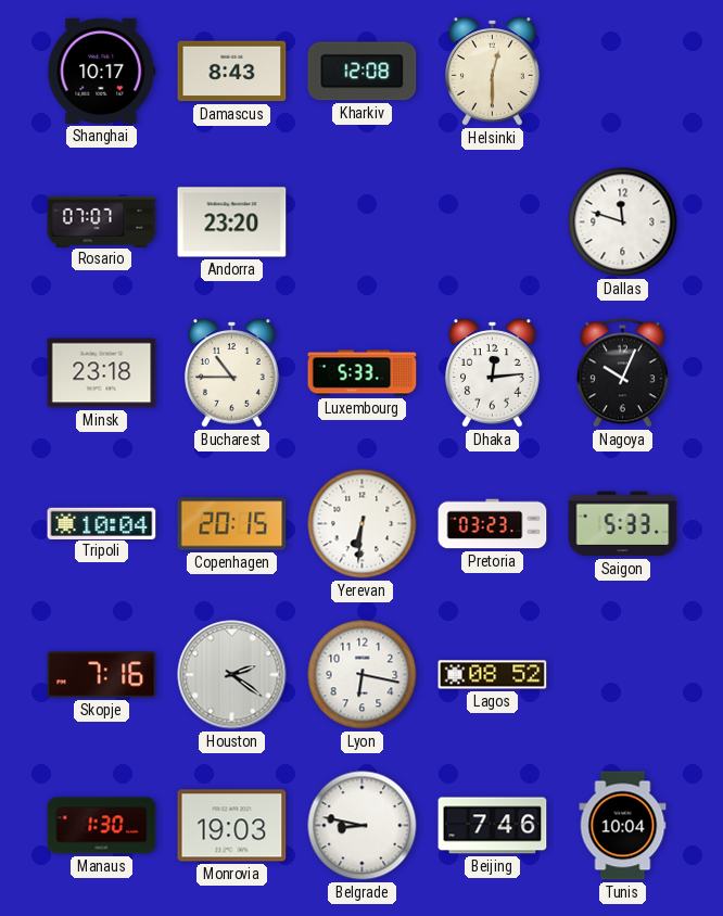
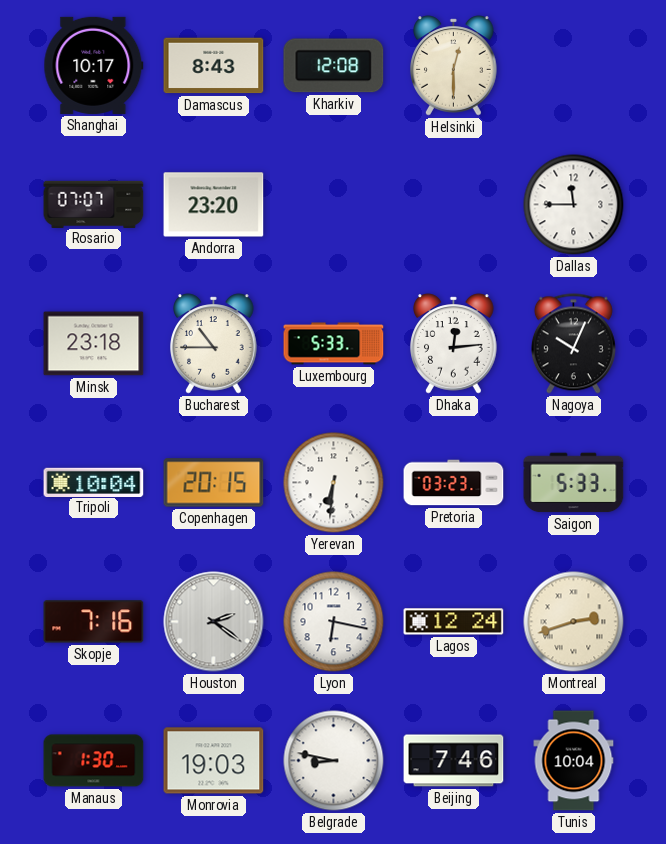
Dallas: 11:48 -> 11:45
Lagos: 08:52 -> 12:24
Montreal: none -> 2:42
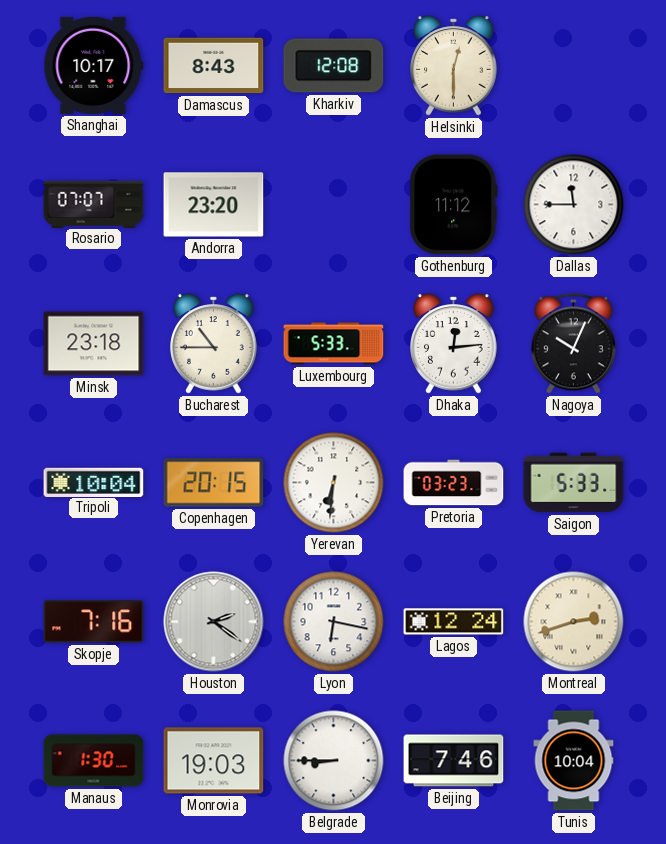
Gothenburg: none -> 11:12
Belgrade: 8:47 -> 8:45
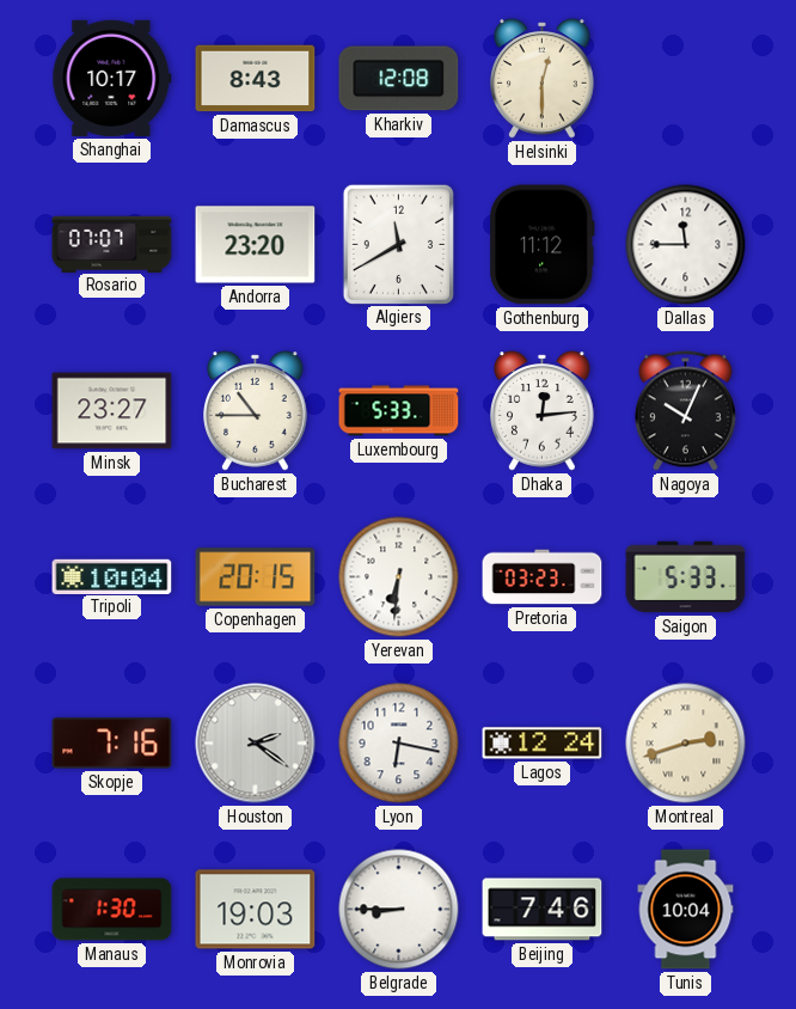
Algiers: none -> 11:40
Minsk: 23:18 -> 23:27
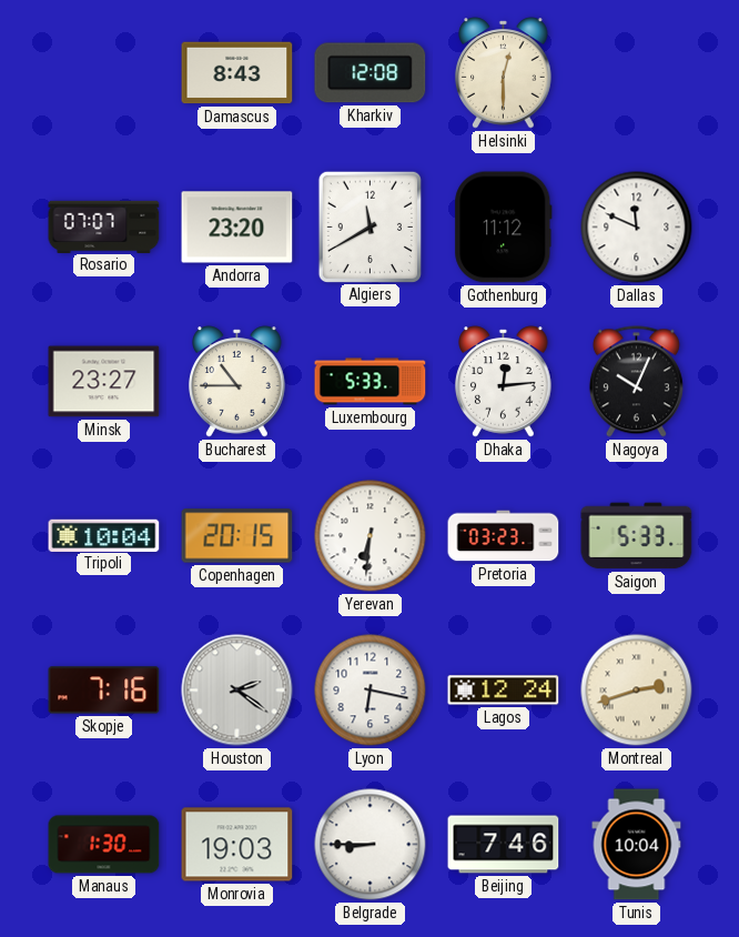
Shanghai: 10:17 -> none
Dallas: 11:45 -> 11:49
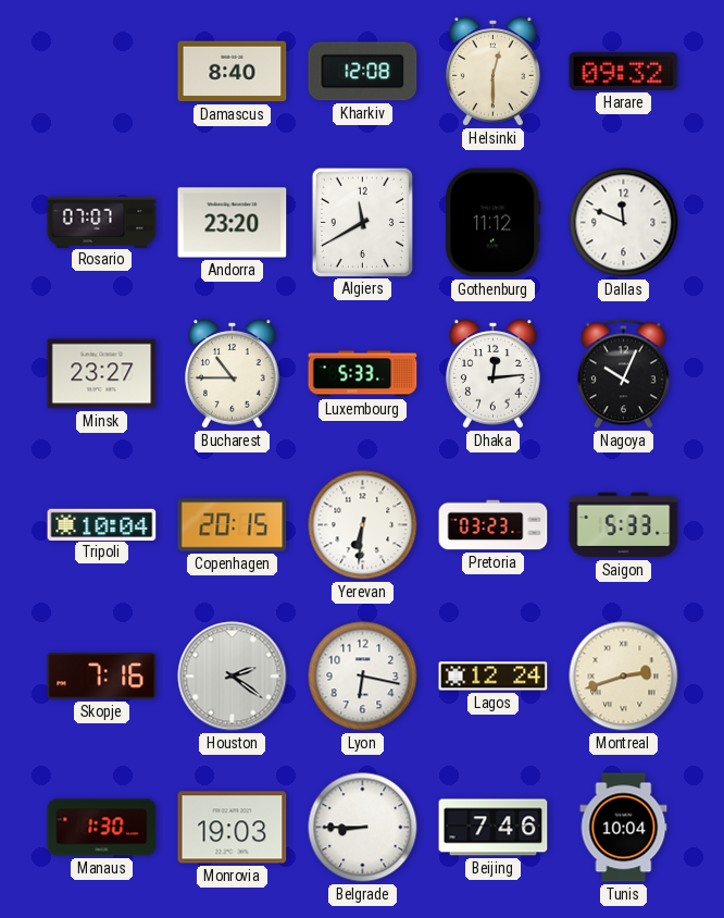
Damascus: 8:43 -> 8:40
Harare: none -> 09:32
